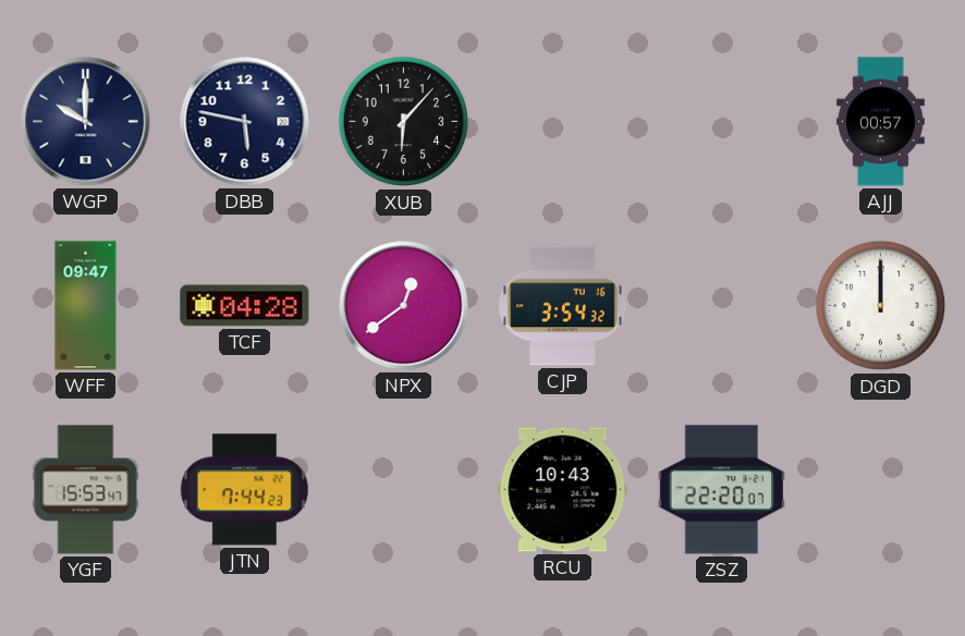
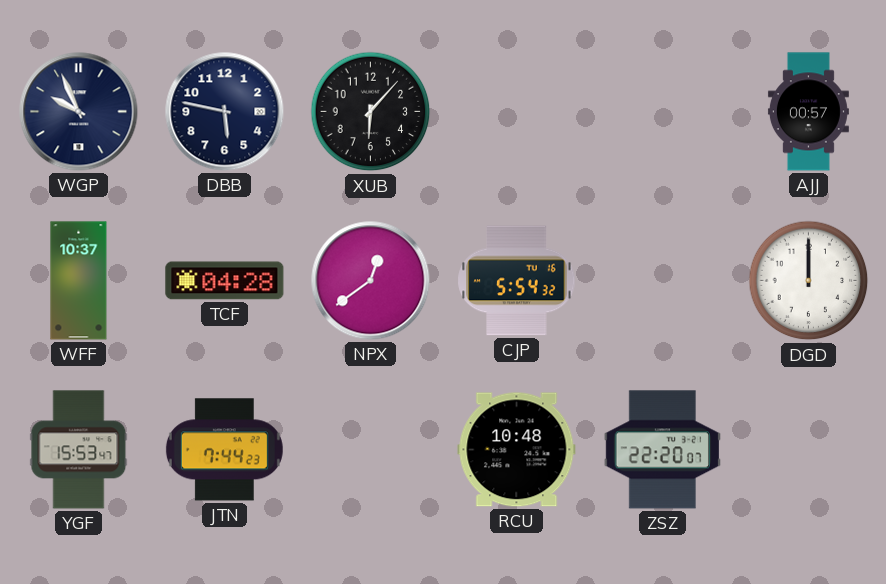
WGP: 10:00 -> 9:56
WFF: 09:47 -> 10:37
CJP: 3:54 -> 5:54
RCU: 10:43 -> 10:48
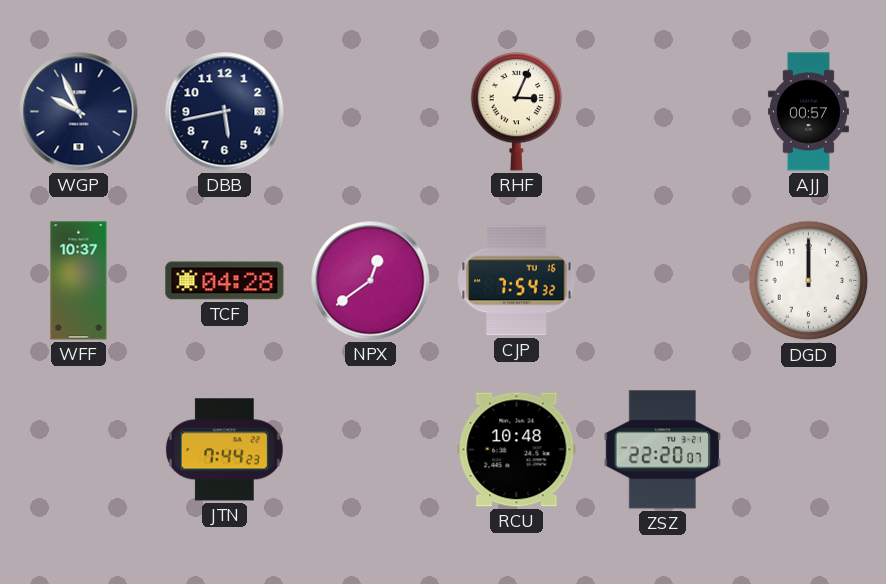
DBB: 5:47 -> 5:43
XUB: 6:07 -> none
RHF: none -> 3:04
CJP: 5:54 -> 7:54
YGF: 15:53 -> none
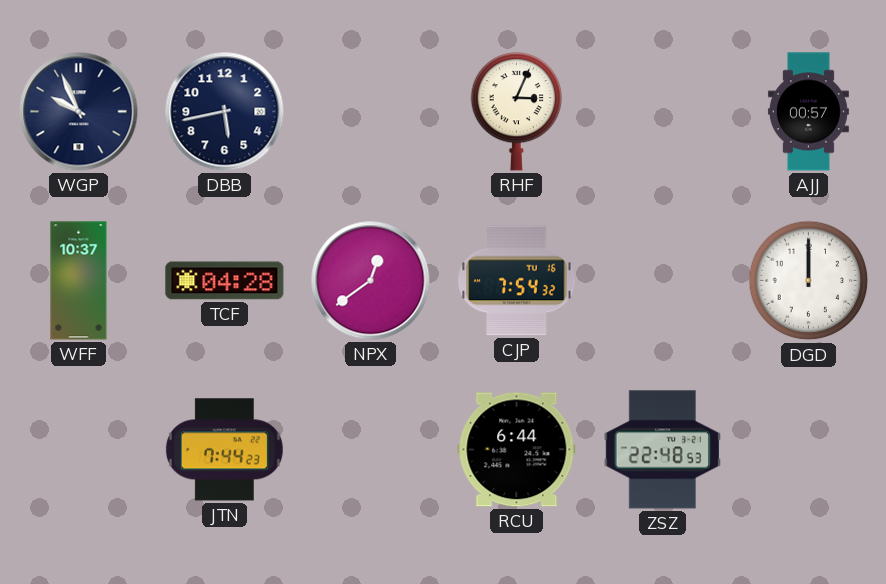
RCU: 10:48 -> 6:44
ZSZ: 22:20 -> 22:48
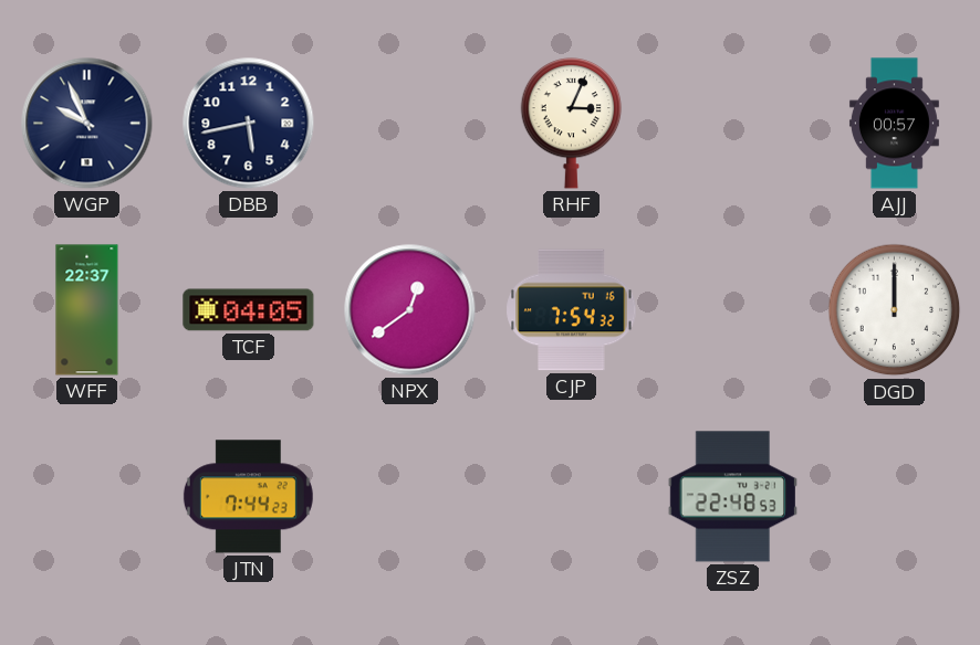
WFF: 10:37 -> 22:37
TCF: 04:28 -> 04:05
RCU: 6:44 -> none
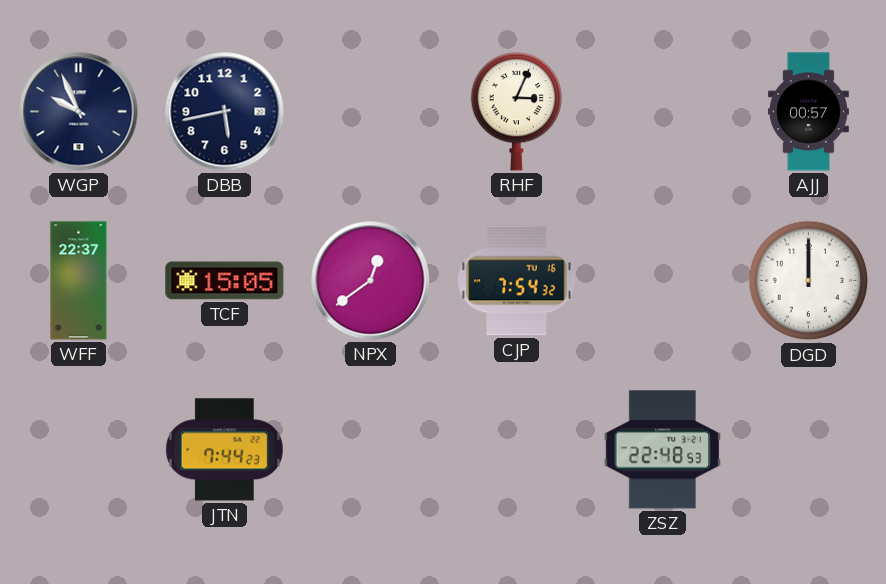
TCF: 04:05 -> 15:05
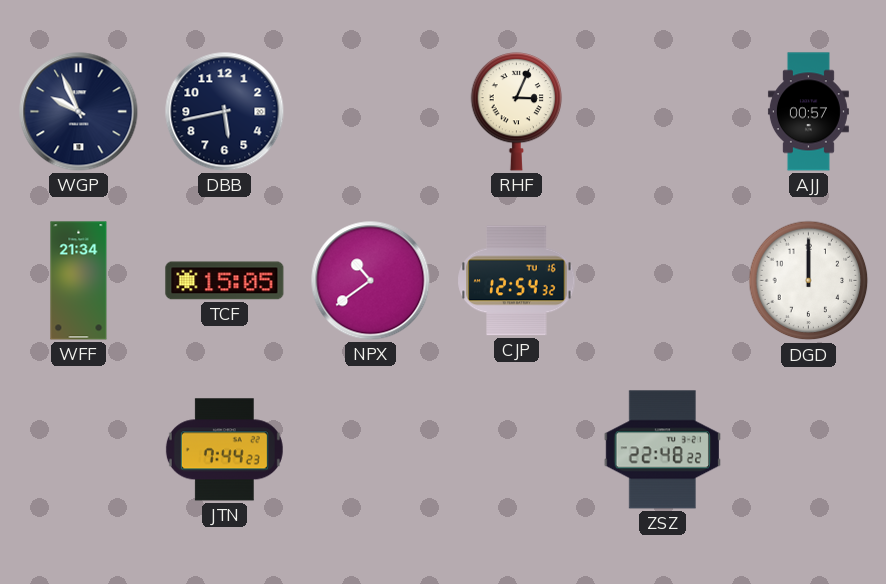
WFF: 22:37 -> 21:34
NPX: 12:39 -> 10:39
CJP: 7:54 -> 12:54
ZSZ: 22:48:53 -> 22:48:22
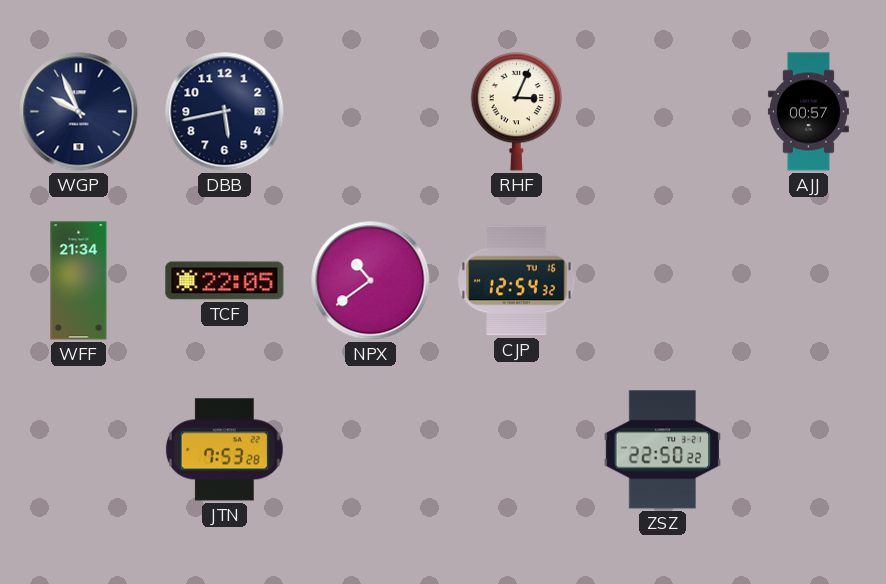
TCF: 15:05 -> 22:05
DGD: 12:00 -> none
JTN: 7:44 -> 7:53
ZSZ: 22:48 -> 22:50
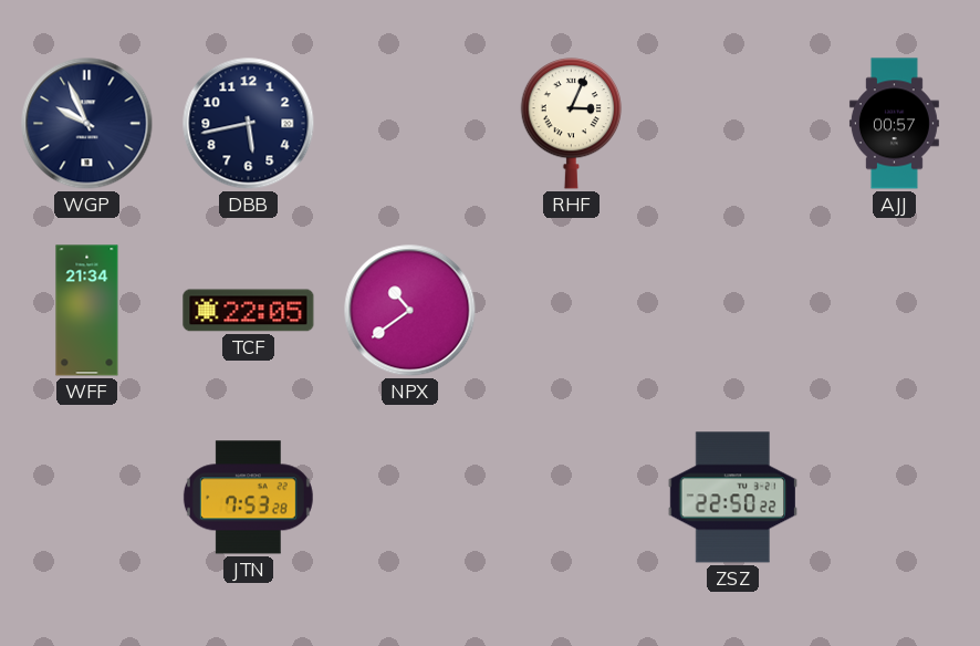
CJP: 12:54 -> none
